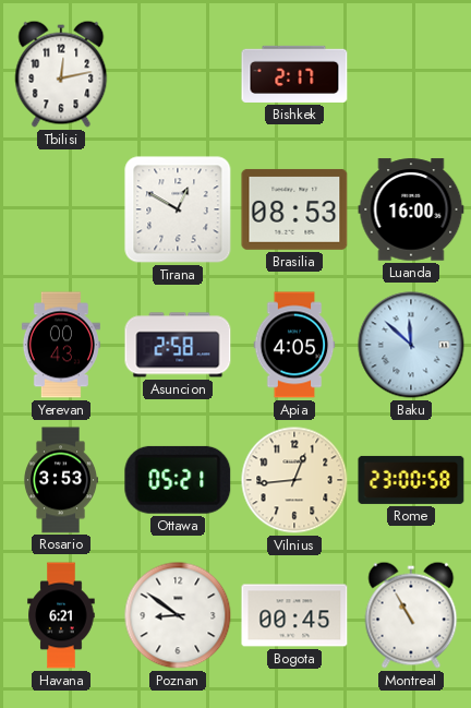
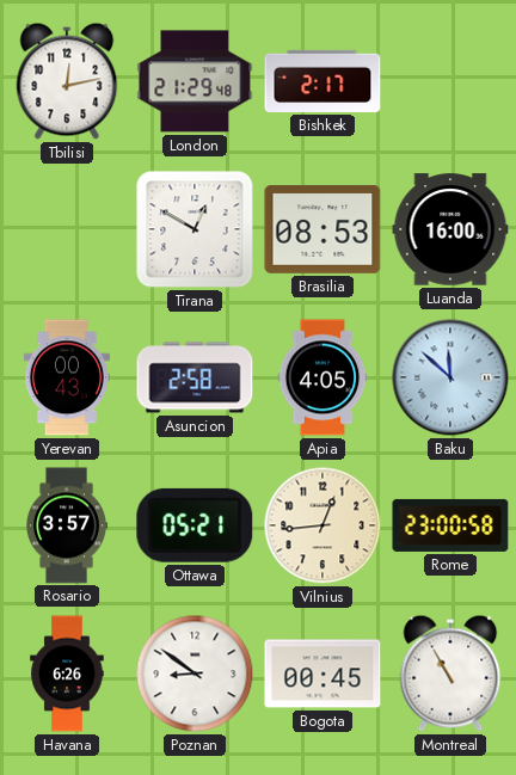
London: none -> 21:29
Rosario: 3:53 -> 3:57
Havana: 6:21 -> 6:26
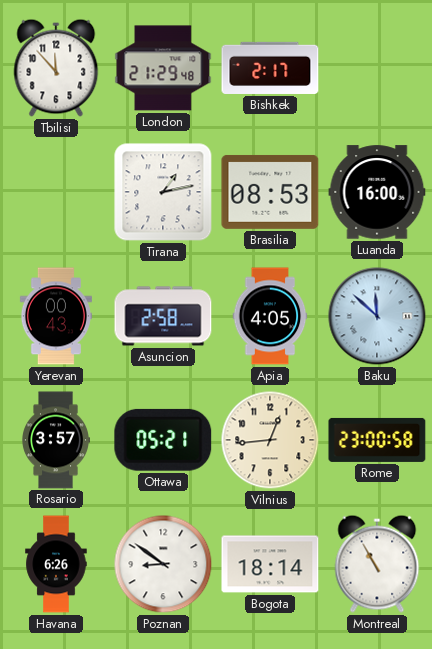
Tbilisi: 12:13 -> 11:53
Tirana: 12:50 -> 1:13
Bogota: 00:45 -> 18:14
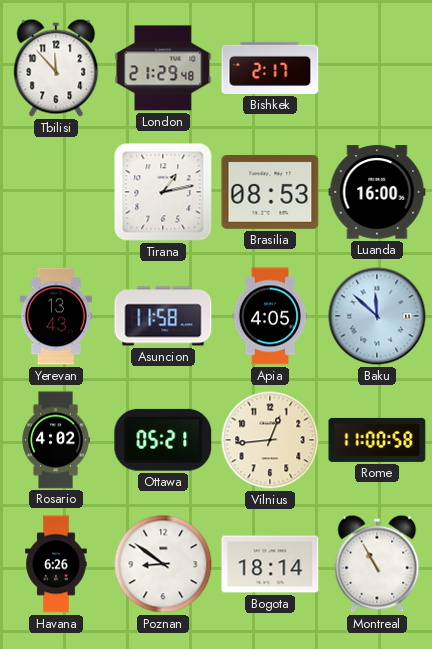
Yerevan: 00:43 -> 13:43
Asuncion: 2:58 -> 11:58
Rosario: 3:57 -> 4:02
Rome: 23:00 -> 11:00
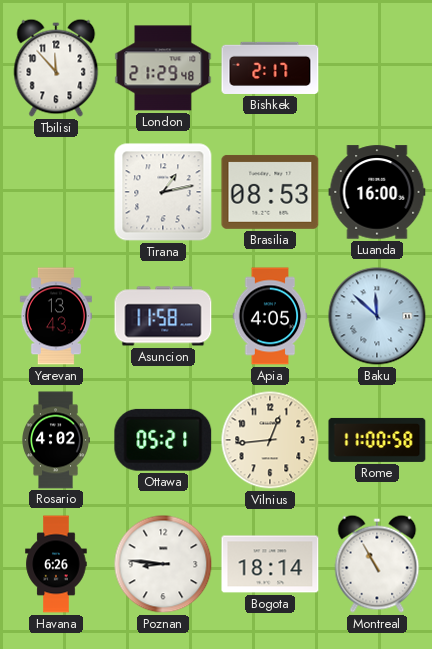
Poznan: 8:51 -> 8:46
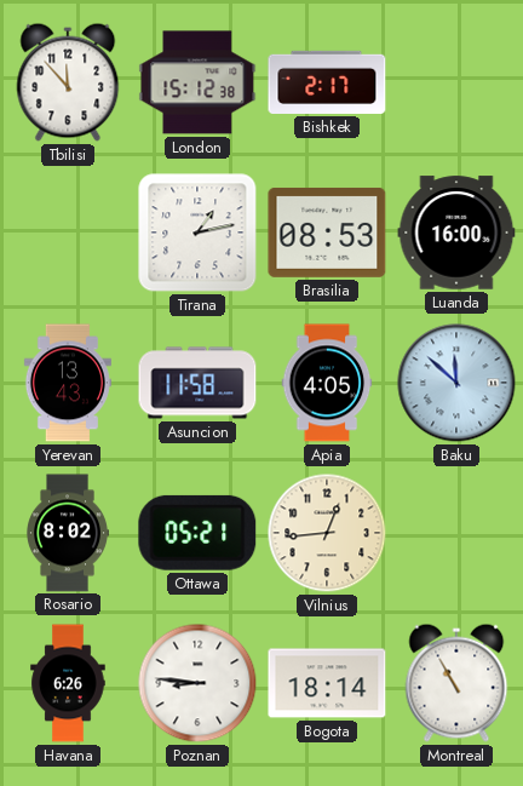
London: 21:29 -> 15:12
Rosario: 4:02 -> 8:02
Rome: 11:00 -> none
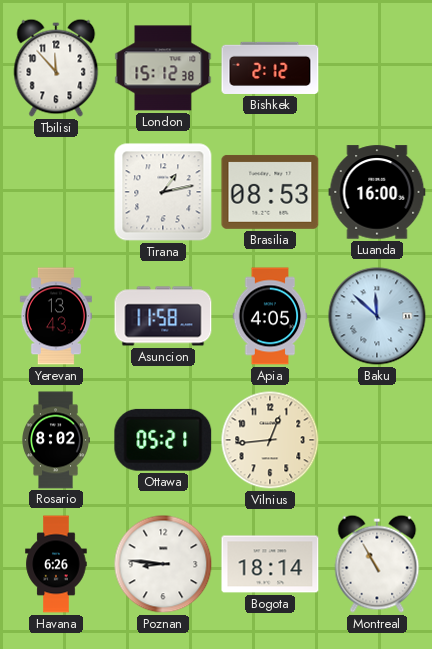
Bishkek: 2:17 -> 2:12
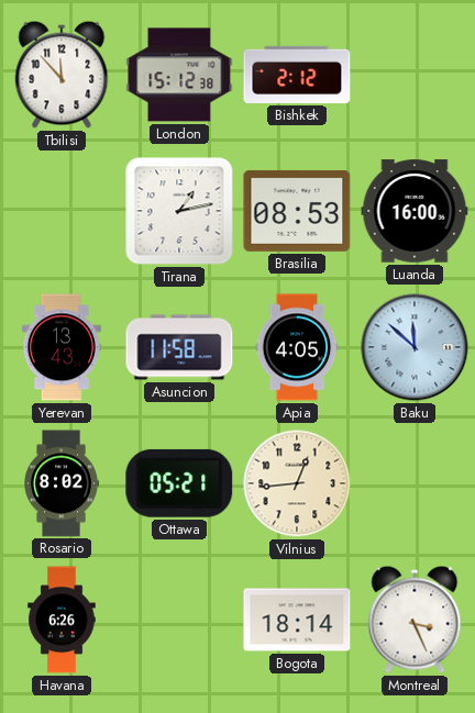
Poznan: 8:46 -> none
Montreal: 10:55 -> 3:26
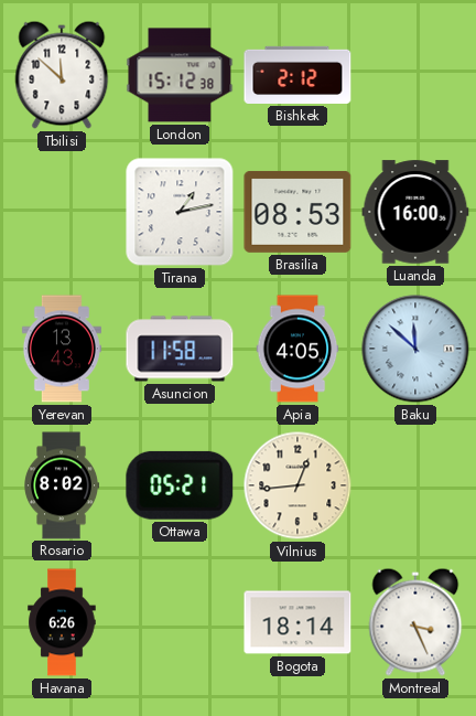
Tbilisi: 11:53 -> 11:52
